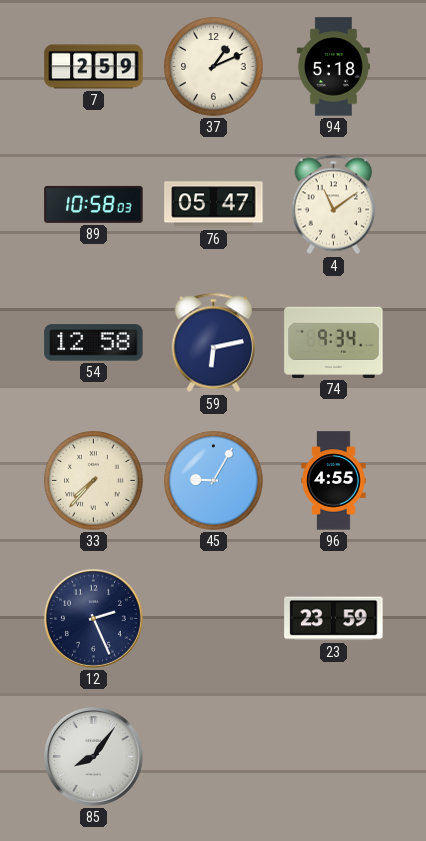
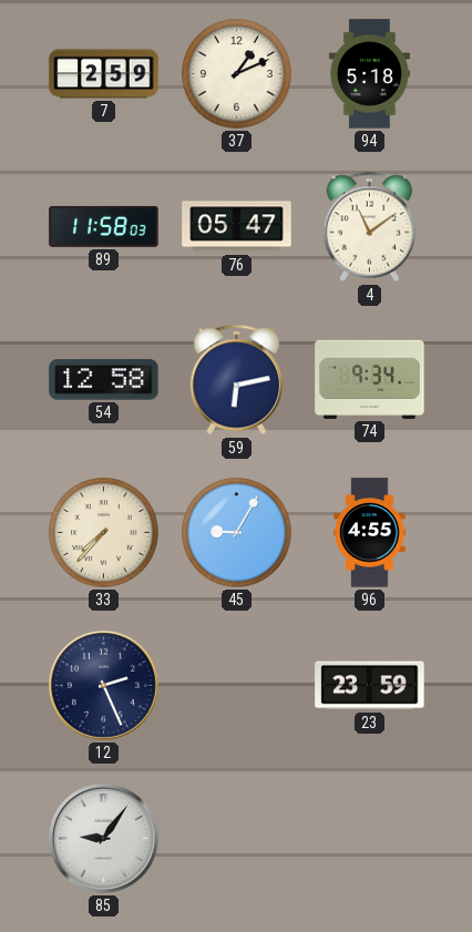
89: 10:58 -> 11:58
85: 8:06 -> 9:06
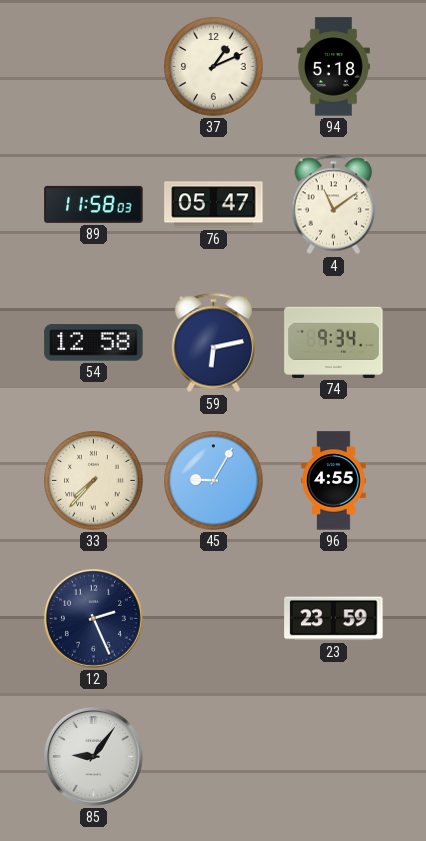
7: 2:59 -> none
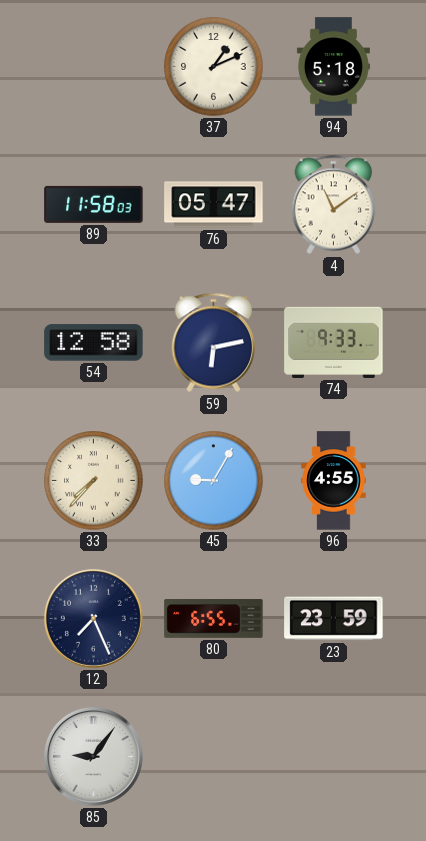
74: 9:34 -> 9:33
12: 2:26 -> 7:26
80: none -> 6:55
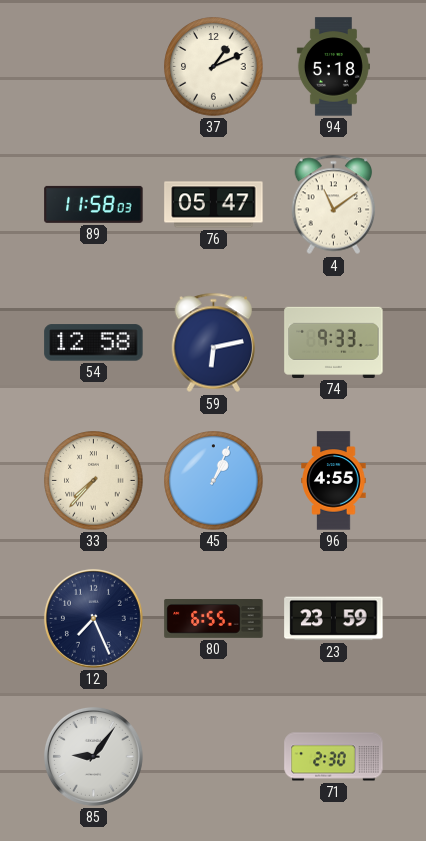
45: 9:05 -> 1:04
71: none -> 2:30
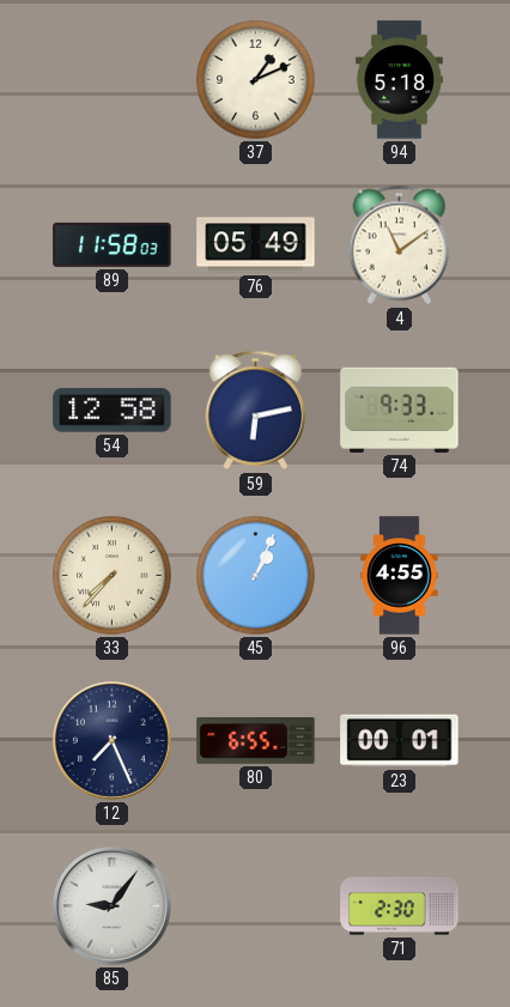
76: 05:47 -> 05:49
23: 23:59 -> 00:01
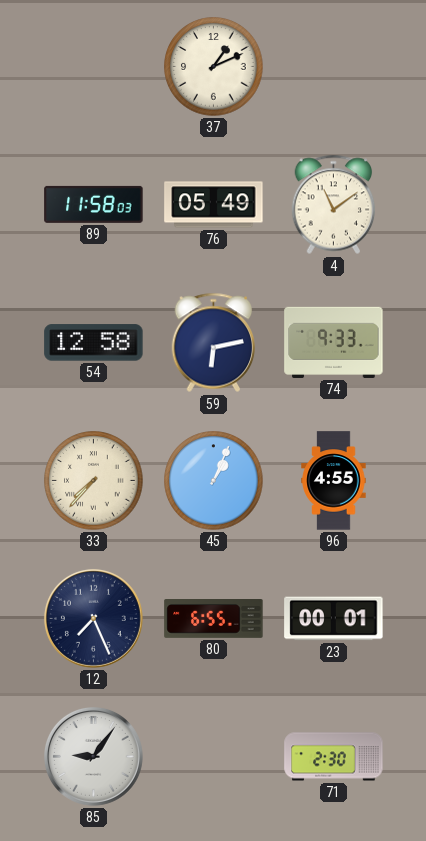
94: 5:18 -> none
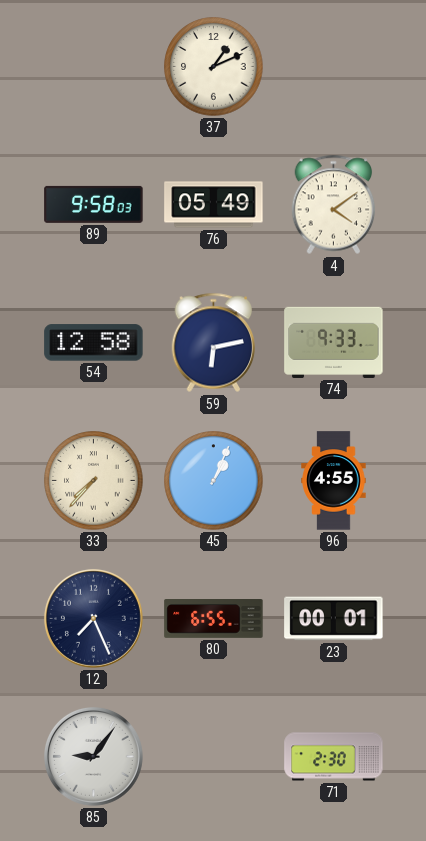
89: 11:58 -> 9:58
4: 11:09 -> 4:09
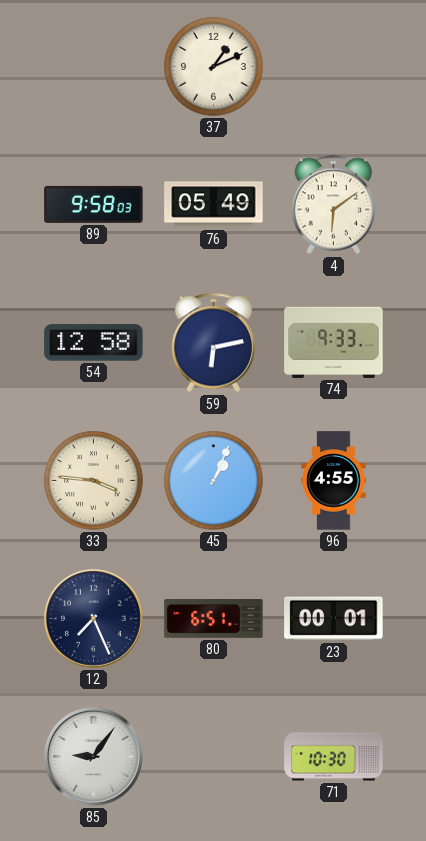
4: 4:09 -> 6:09
33: 7:37 -> 3:46
80: 6:55 -> 6:51
71: 2:30 -> 10:30
